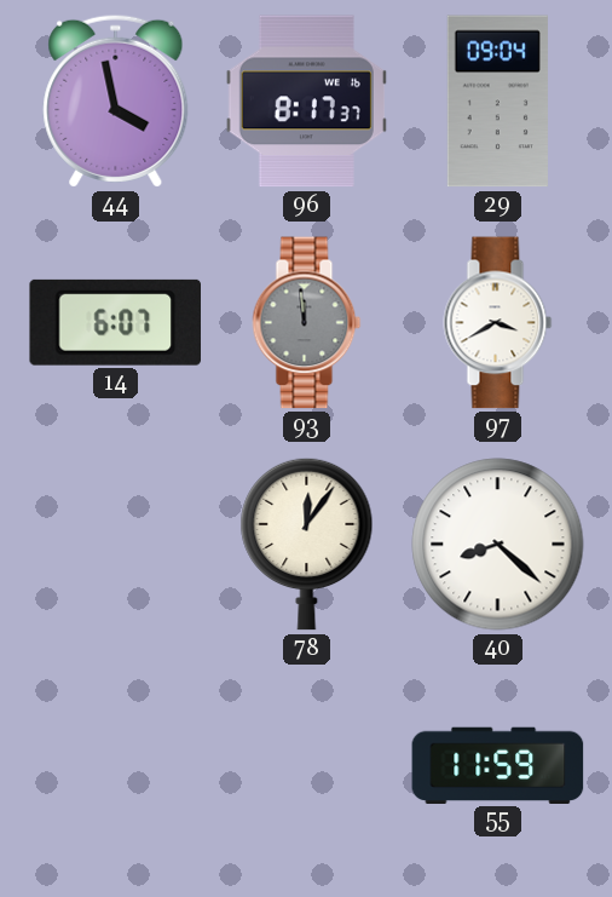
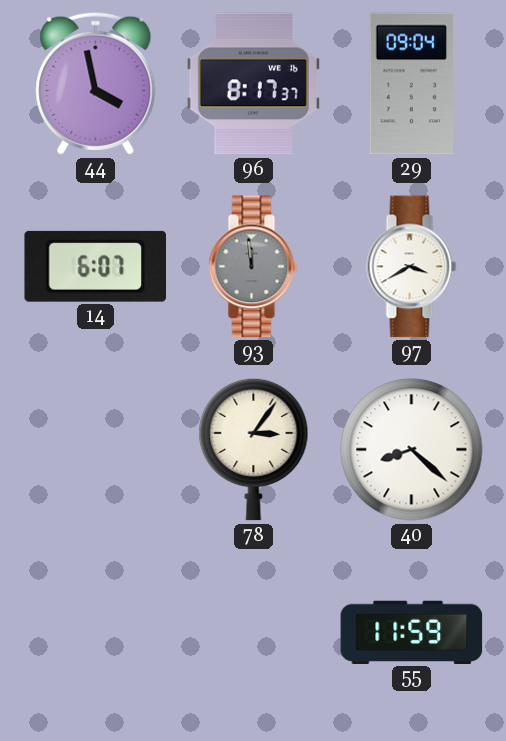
78: 12:06 -> 3:06
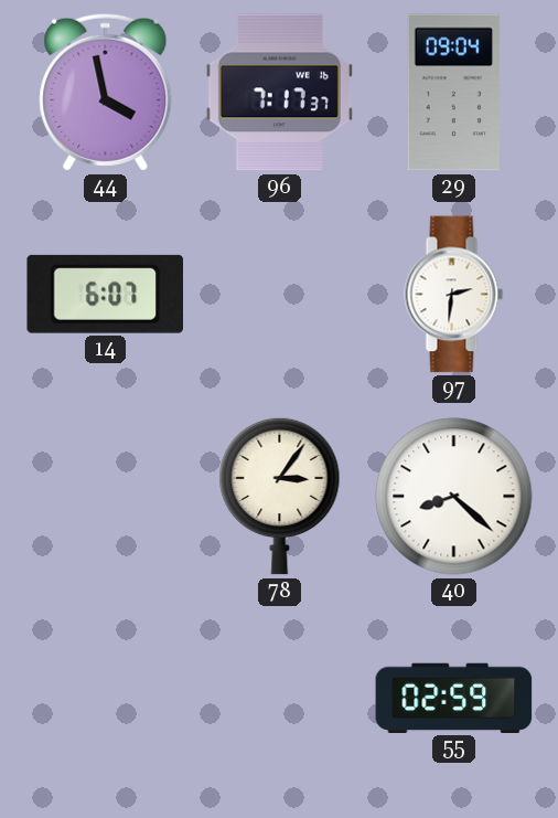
96: 8:17 -> 7:17
93: 11:59 -> none
97: 3:40 -> 2:31
55: 11:59 -> 02:59
